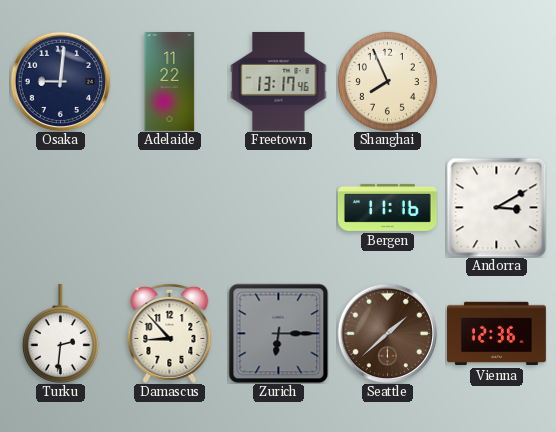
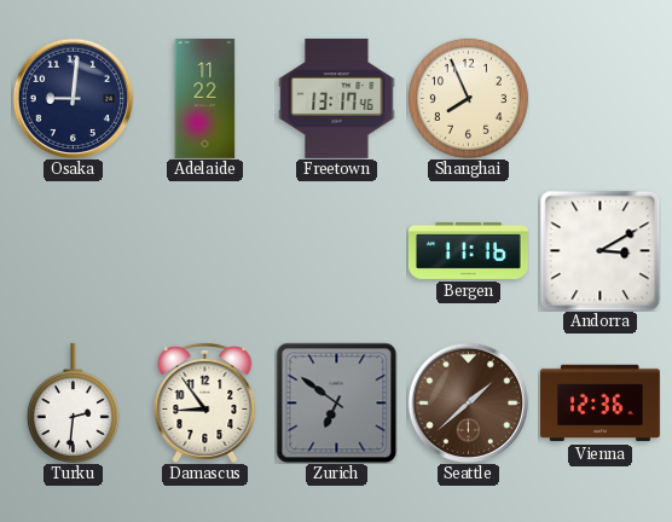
Damascus: 8:53 -> 8:54
Zurich: 6:15 -> 6:51
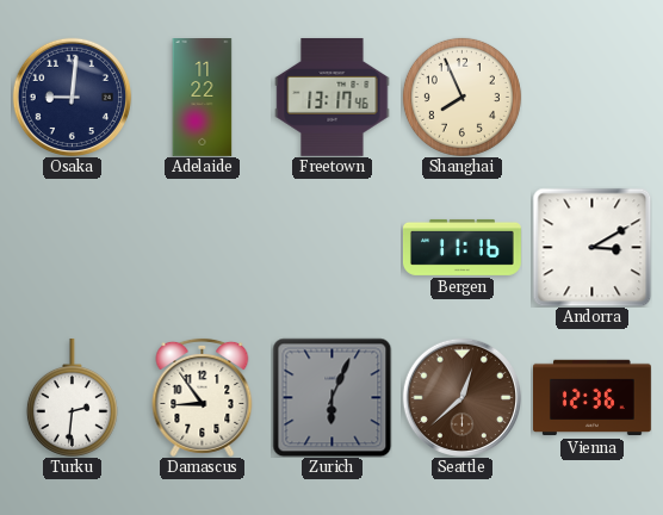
Zurich: 6:51 -> 6:04
Seattle: 1:38 -> 12:38
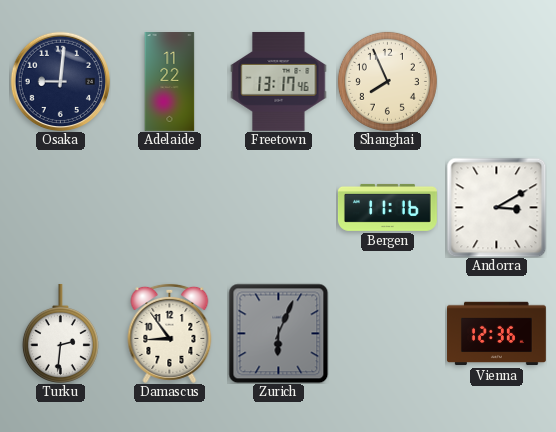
Seattle: 12:38 -> none
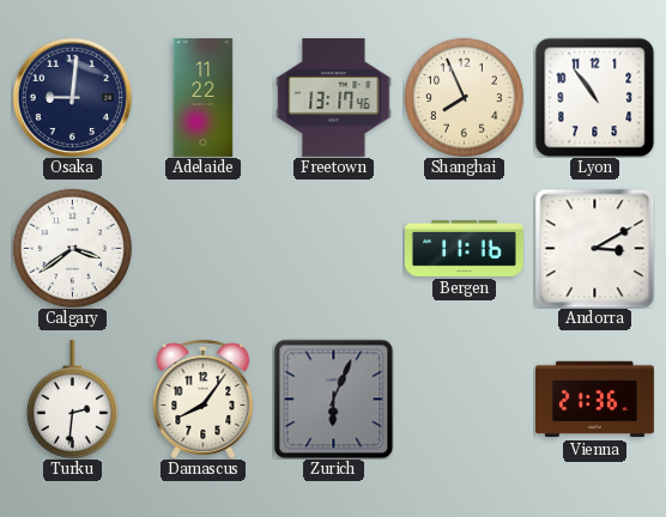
Lyon: none -> 10:54
Calgary: none -> 3:39
Damascus: 8:54 -> 8:06
Vienna: 12:36 -> 21:36
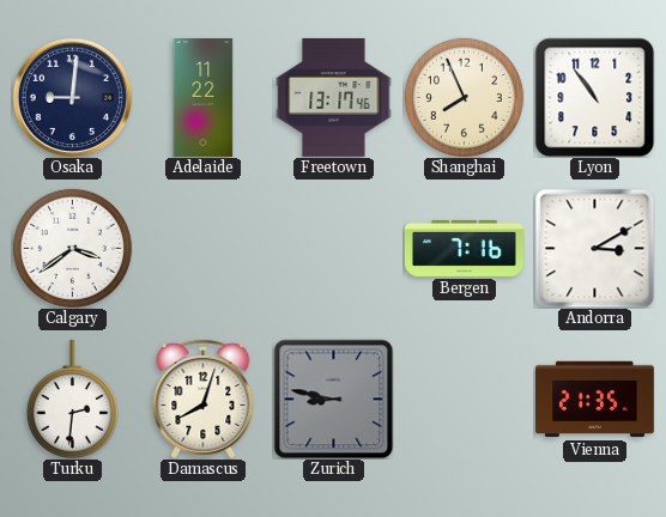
Bergen: 11:16 -> 7:16
Damascus: 8:06 -> 8:03
Zurich: 6:04 -> 8:47
Vienna: 21:36 -> 21:35
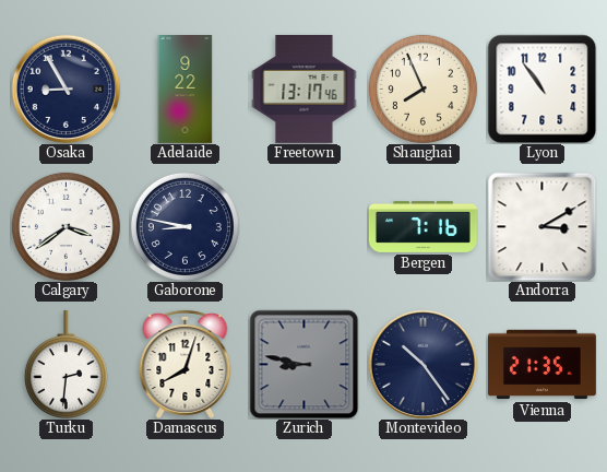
Osaka: 9:01 -> 8:55
Adelaide: 11:22 -> 9:22
Gaborone: none -> 8:47
Montevideo: none -> 10:24
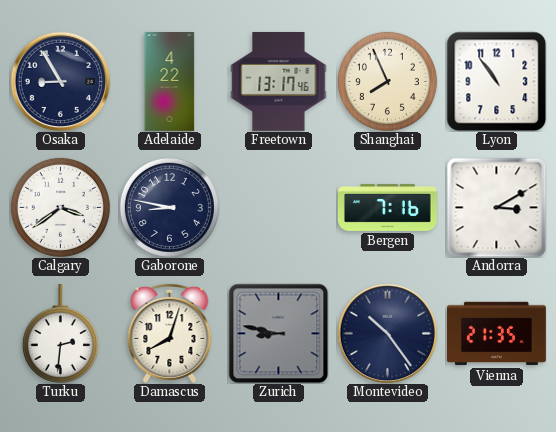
Adelaide: 9:22 -> 4:22
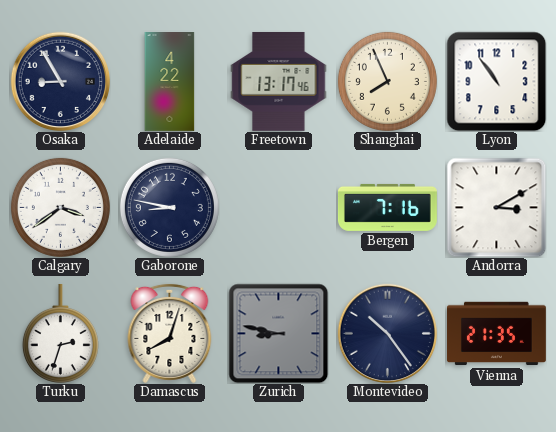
Turku: 2:31 -> 2:33
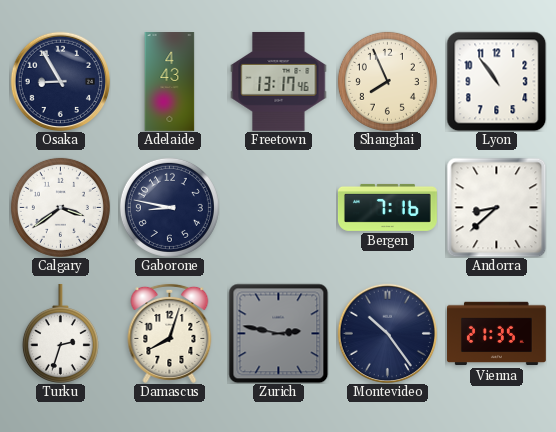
Adelaide: 4:22 -> 4:43
Andorra: 3:10 -> 8:38
Zurich: 8:47 -> 2:47
